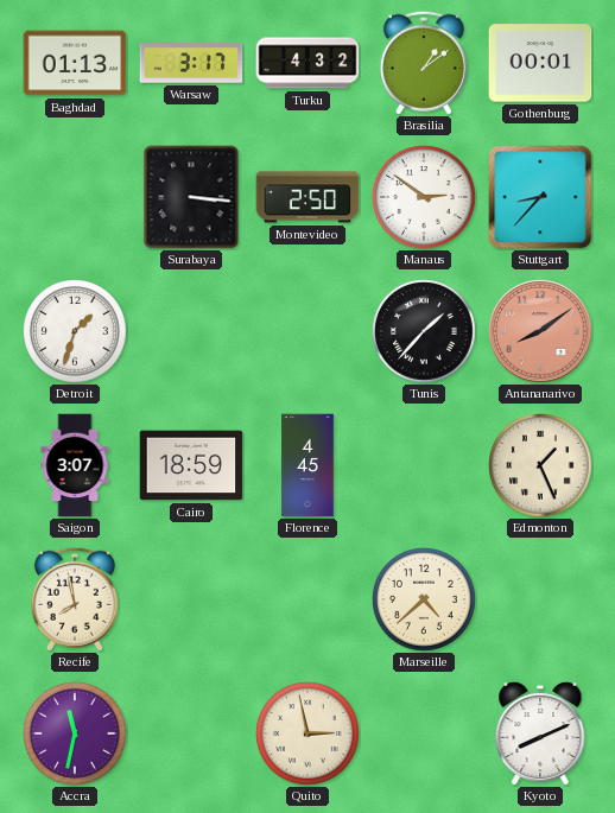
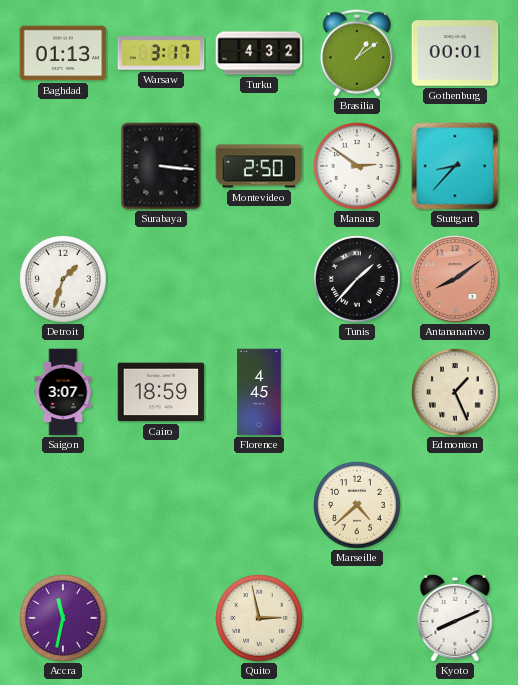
Recife: 7:58 -> none
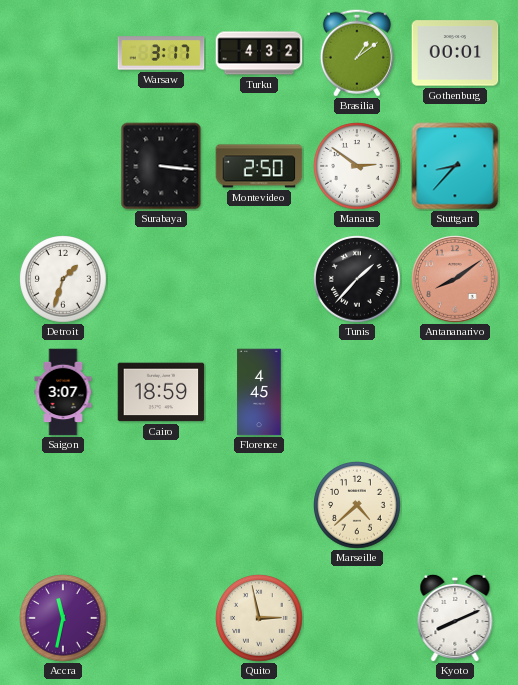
Baghdad: 01:13 -> none
Edmonton: 1:26 -> none
